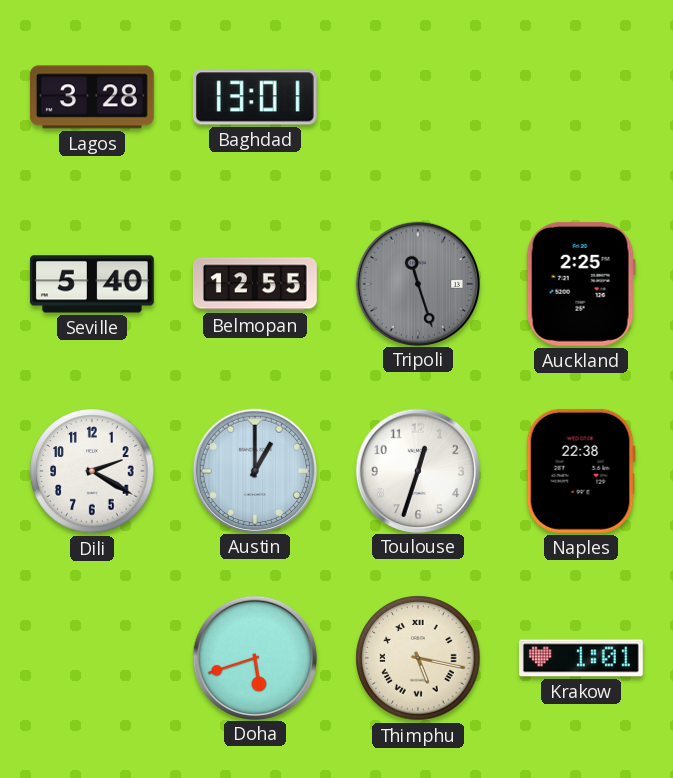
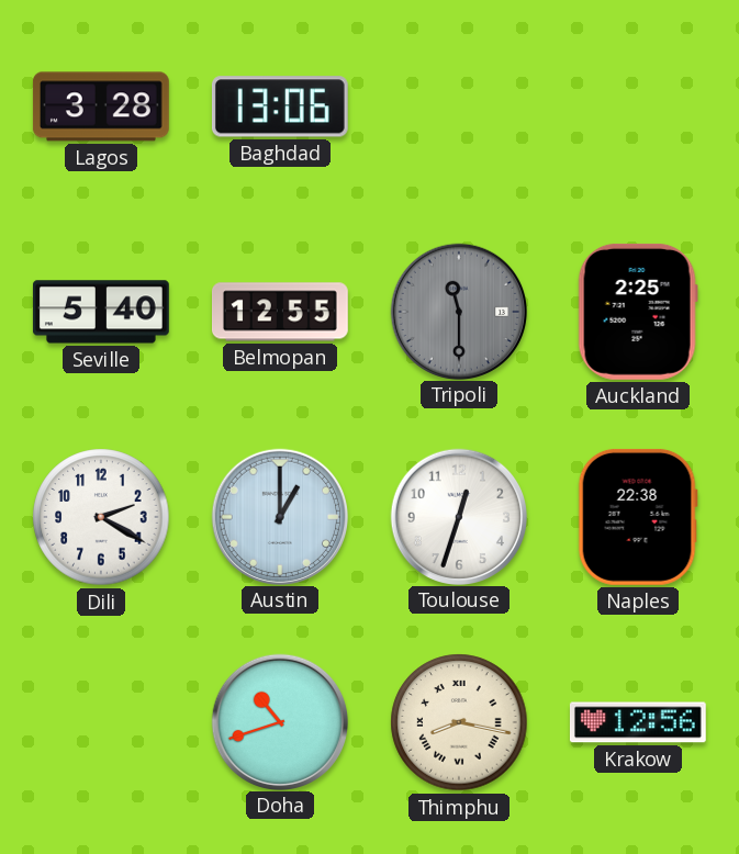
Baghdad: 13:01 -> 13:06
Tripoli: 11:27 -> 11:30
Doha: 5:42 -> 10:42
Thimphu: 5:17 -> 8:17
Krakow: 1:01 -> 12:56
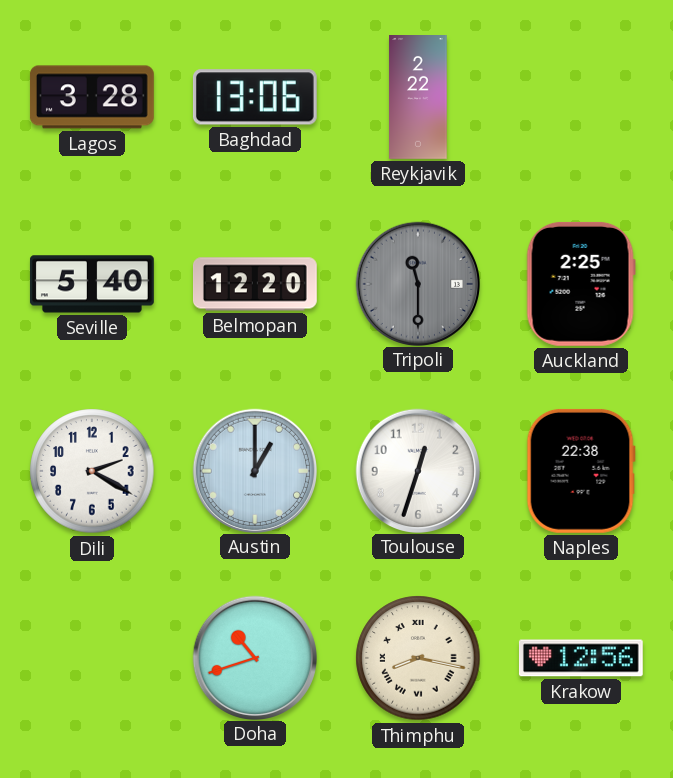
Reykjavik: none -> 2:22
Belmopan: 12:55 -> 12:20
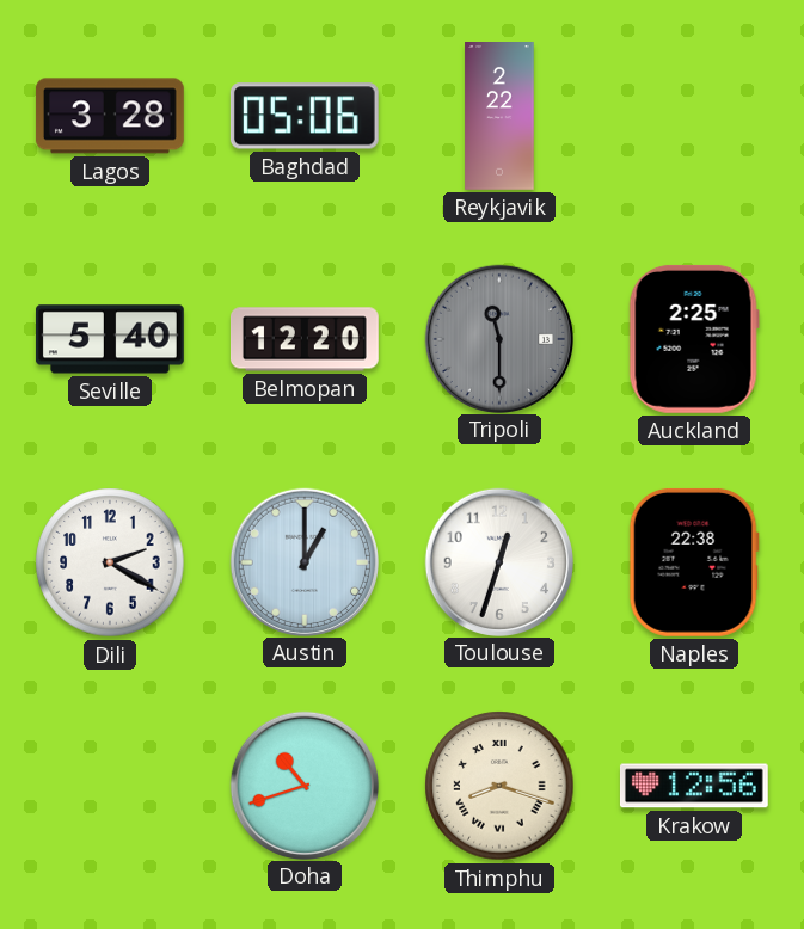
Baghdad: 13:06 -> 05:06
Thimphu: 8:17 -> 8:18
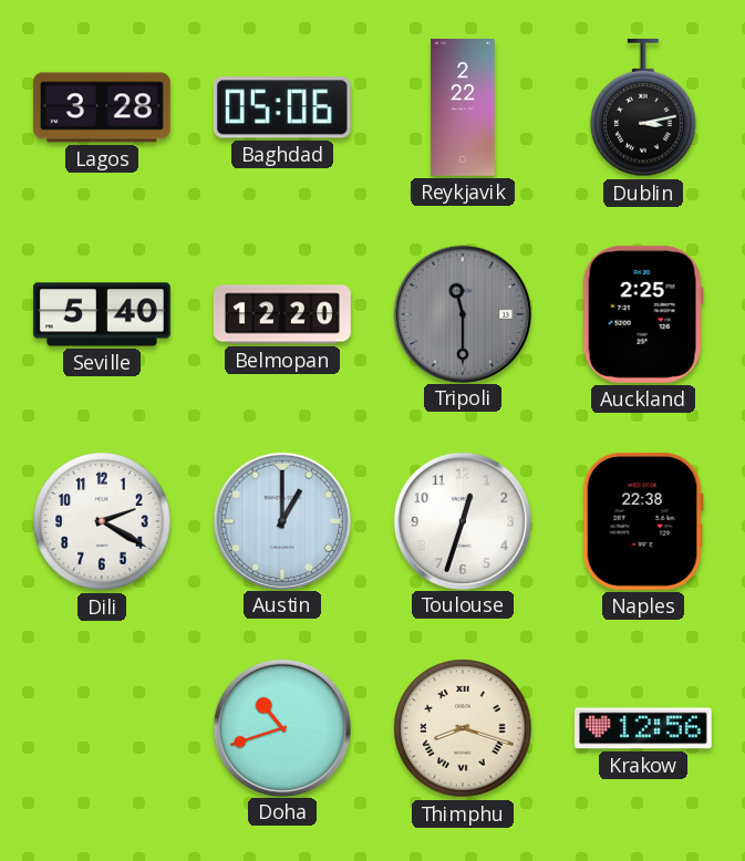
Dublin: none -> 3:13
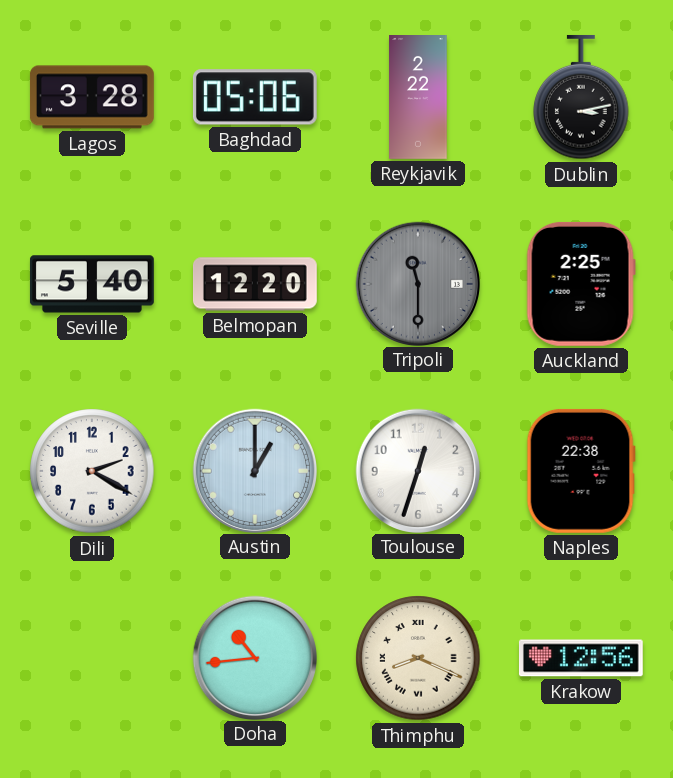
Doha: 10:42 -> 10:44
Thimphu: 8:18 -> 8:19
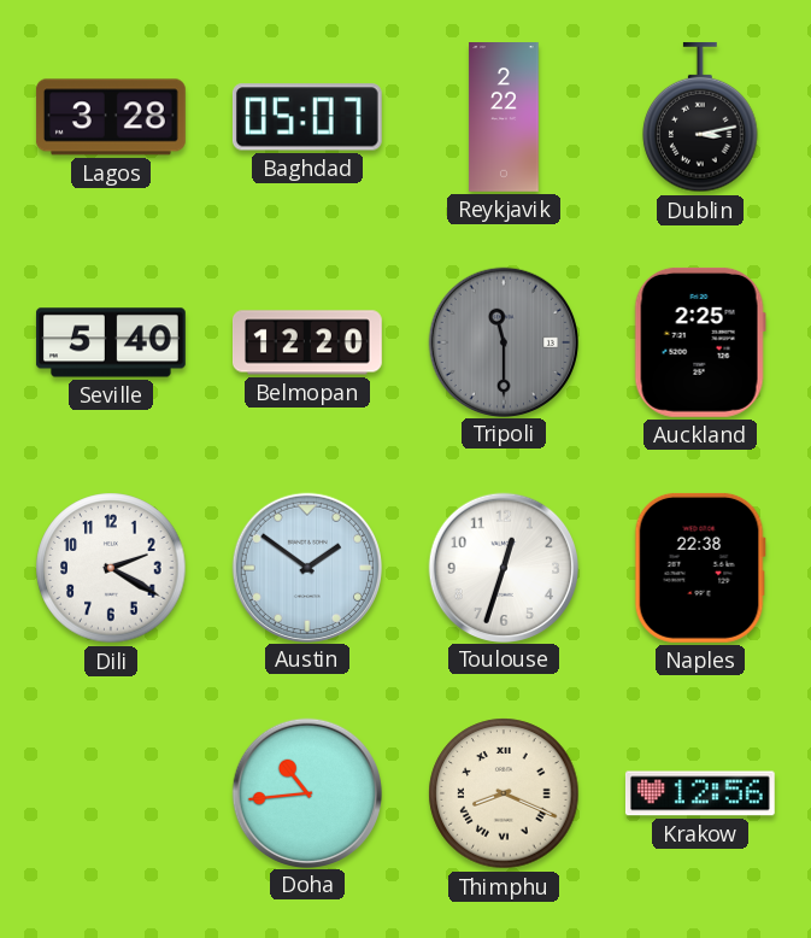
Baghdad: 05:06 -> 05:07
Austin: 1:00 -> 1:51
